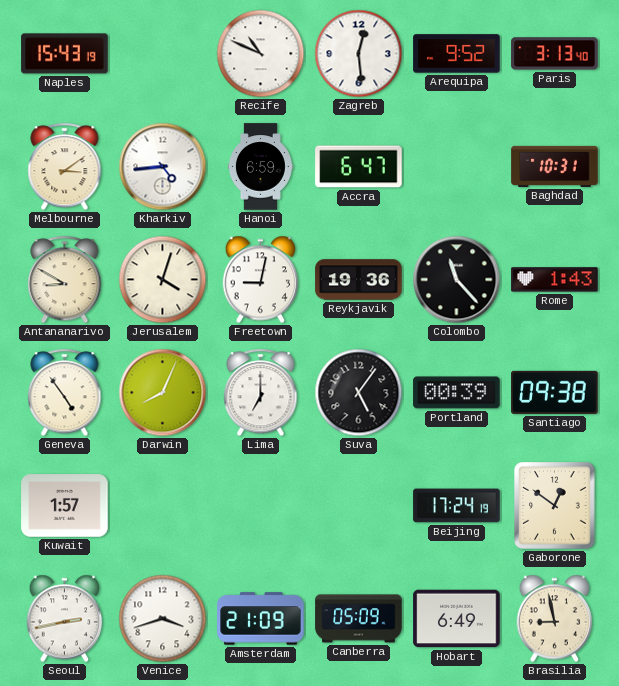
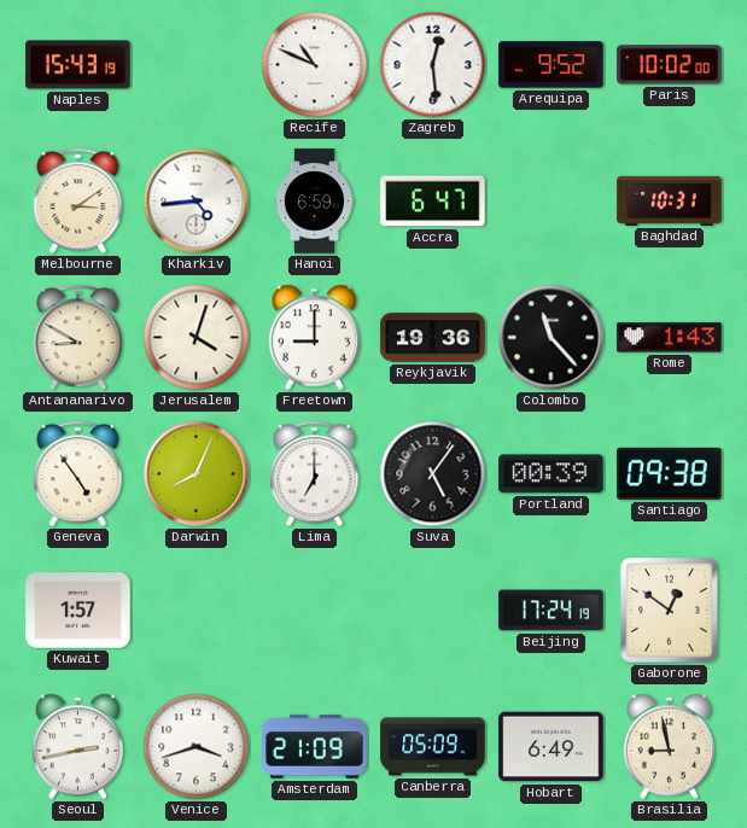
Paris: 3:13 -> 10:02
Freetown: 9:02 -> 9:00
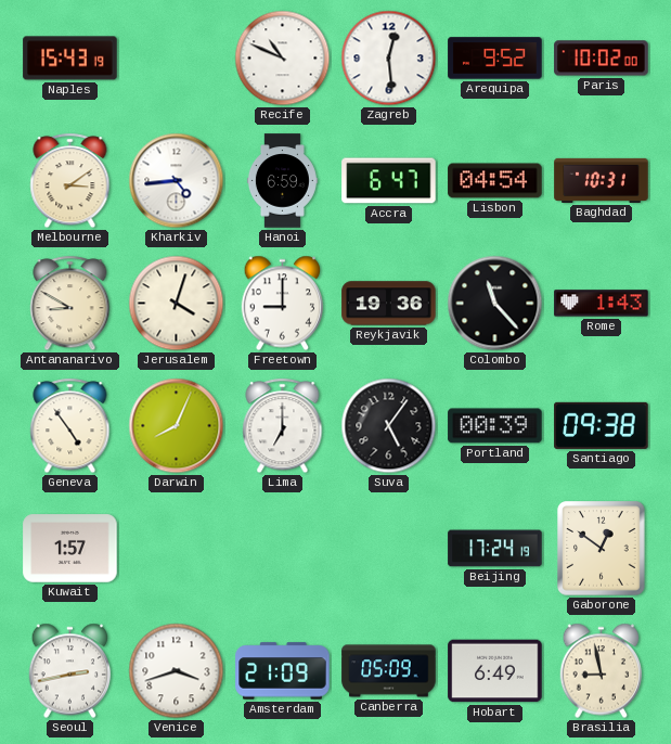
Lisbon: none -> 04:54
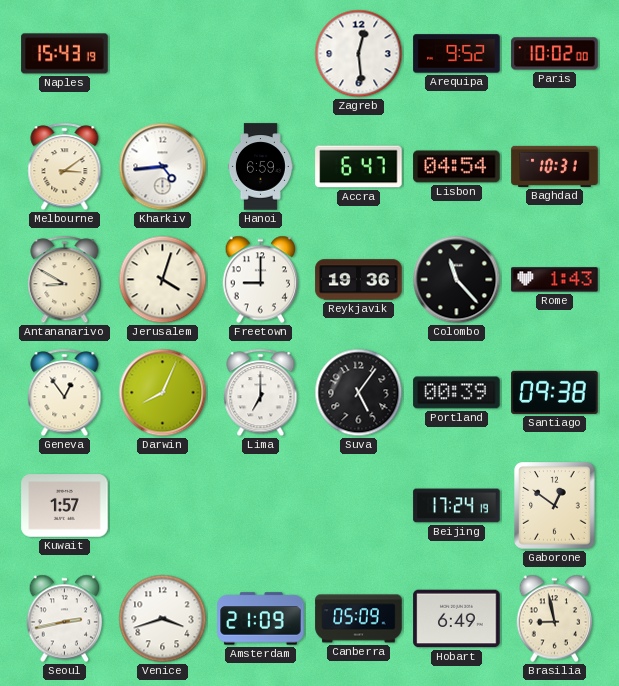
Recife: 10:49 -> none
Geneva: 4:54 -> 12:54
